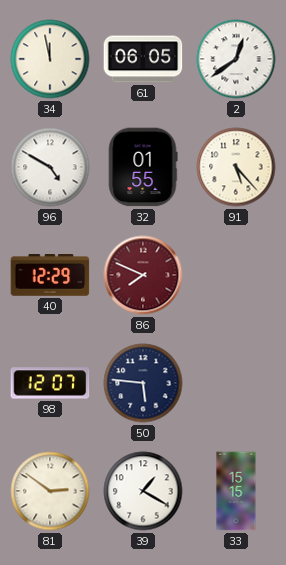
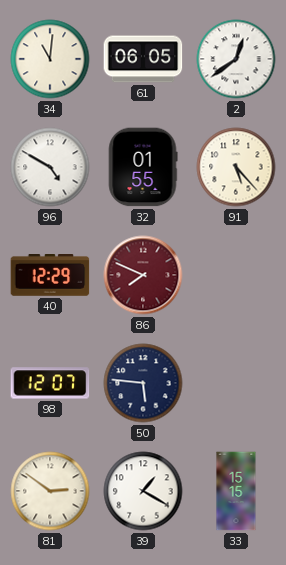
34: 11:58 -> 11:01
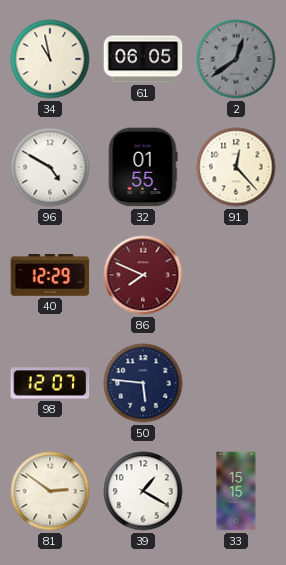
34: 11:01 -> 10:58
2 dial: white -> grey
91: 5:23 -> 12:23
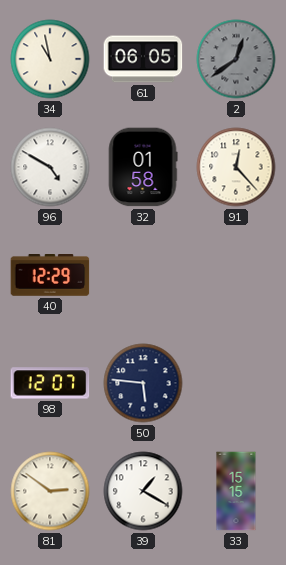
32: 01:55 -> 01:58
86: 7:49 -> none
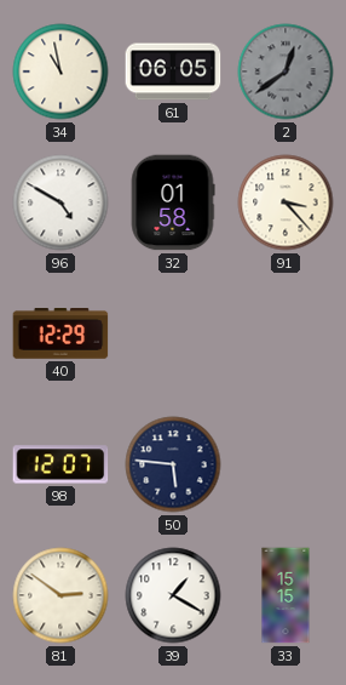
91: 12:23 -> 3:23
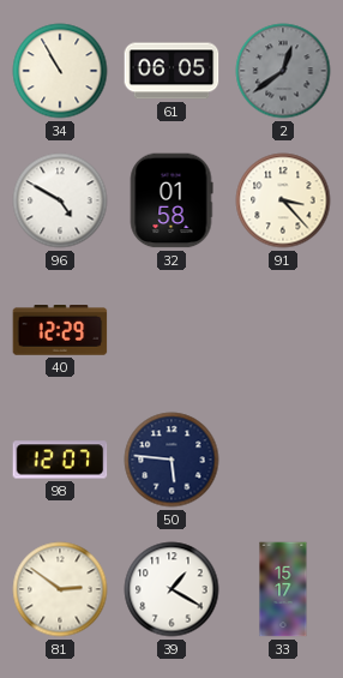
34: 10:58 -> 10:55
33: 15:15 -> 15:17
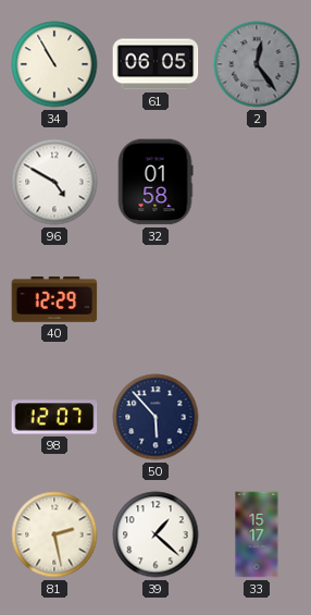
2: 12:39 -> 12:24
91: 3:23 -> none
50: 5:46 -> 5:53
81: 2:51 -> 2:28
39: 1:20 -> 1:22
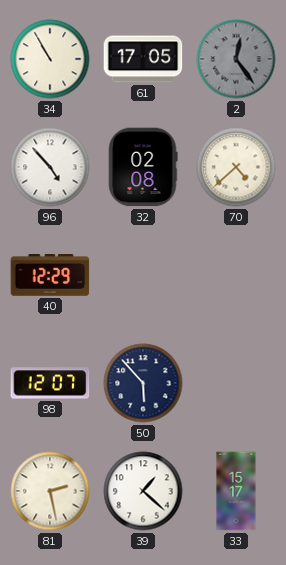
61: 06:05 -> 17:05
96: 4:50 -> 4:53
32: 01:58 -> 02:08
70: none -> 4:38
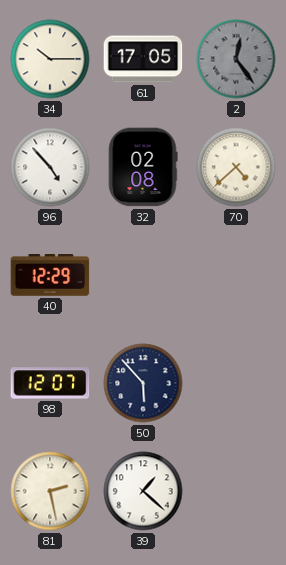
34: 10:55 -> 10:15
33: 15:17 -> none
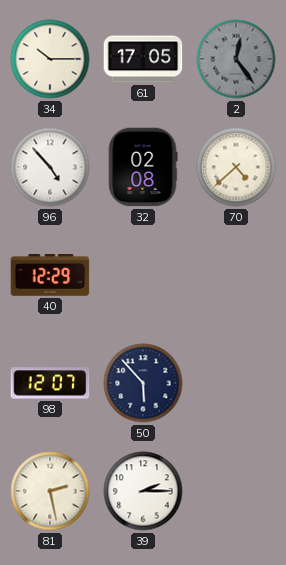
39: 1:22 -> 2:15
